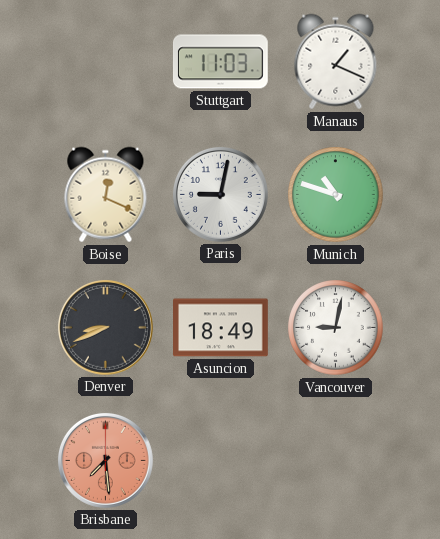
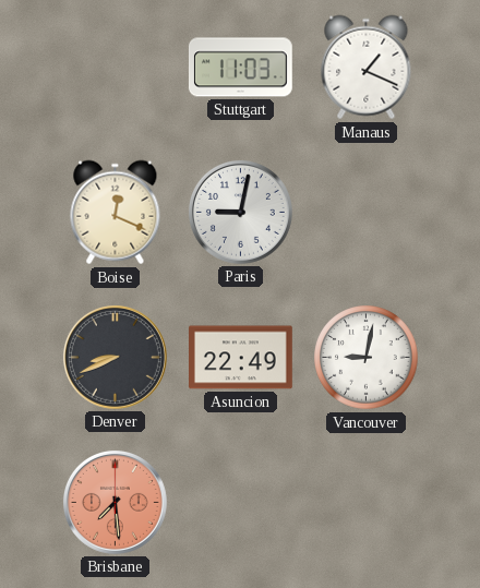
Munich: 10:48 -> none
Asuncion: 18:49 -> 22:49
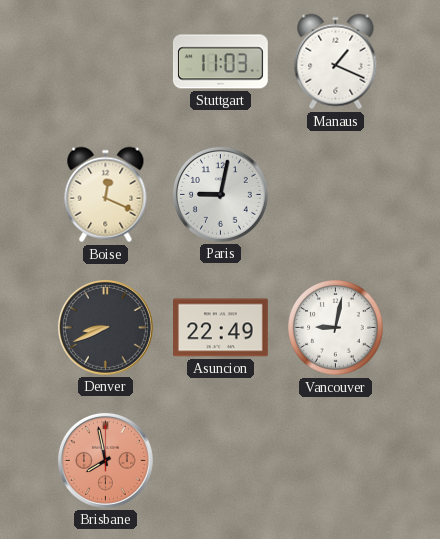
Brisbane: 7:29 -> 7:58
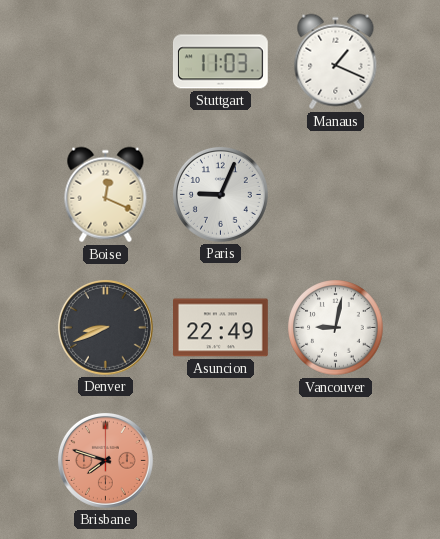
Paris: 9:02 -> 9:04
Brisbane: 7:58 -> 7:48
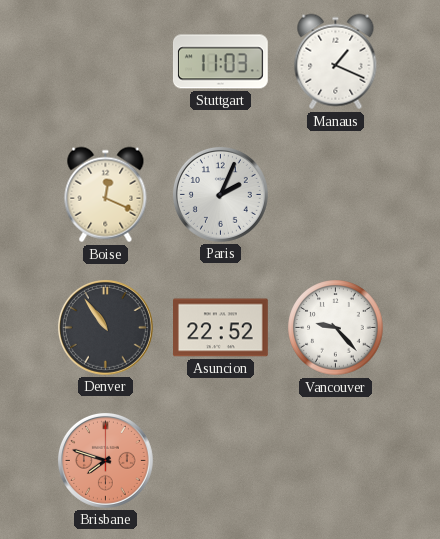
Paris: 9:04 -> 2:04
Denver: 8:41 -> 10:54
Asuncion: 22:49 -> 22:52
Vancouver: 9:02 -> 9:23
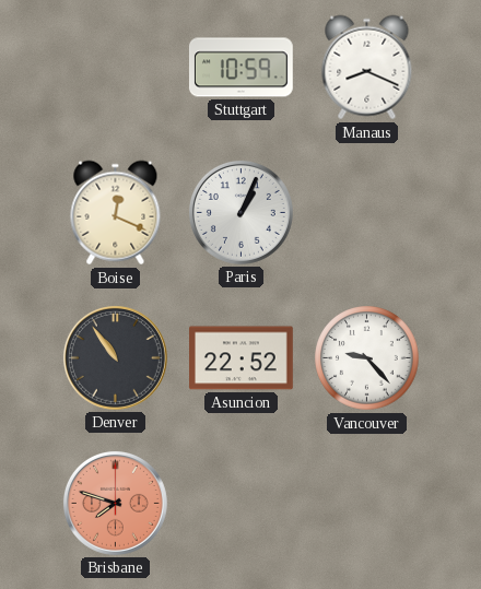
Stuttgart: 11:03 -> 10:59
Manaus: 1:19 -> 8:19
Paris: 2:04 -> 1:04
